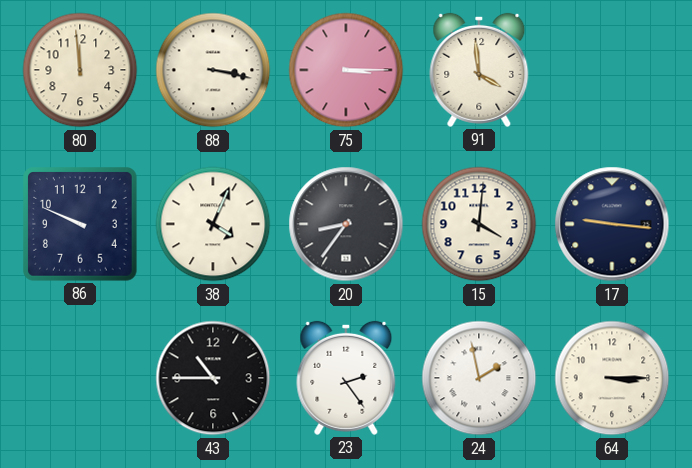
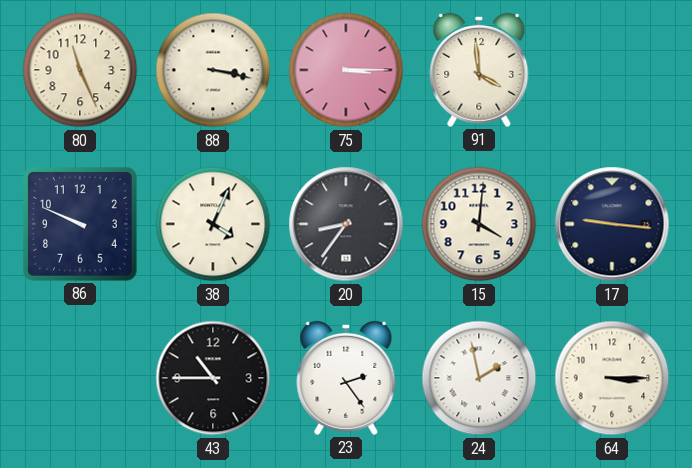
80: 11:59 -> 11:26
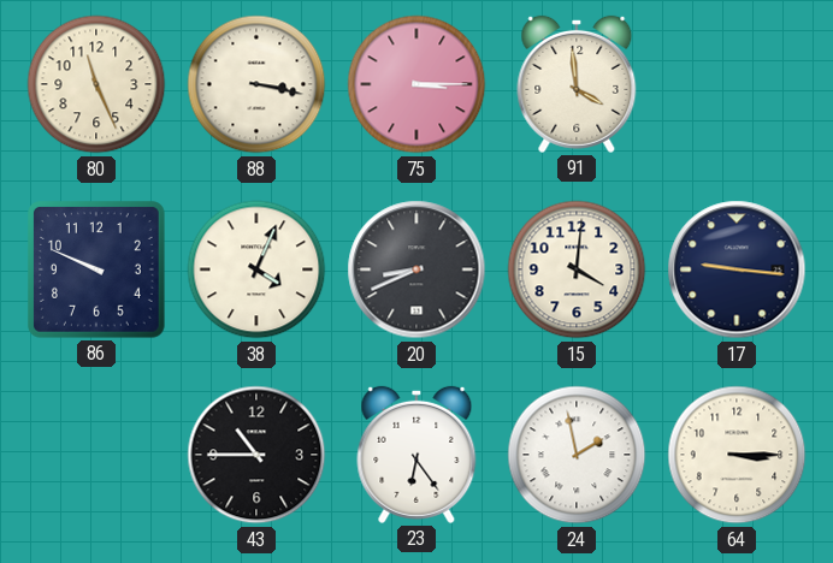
20: 8:36 -> 8:41
23: 2:24 -> 6:24
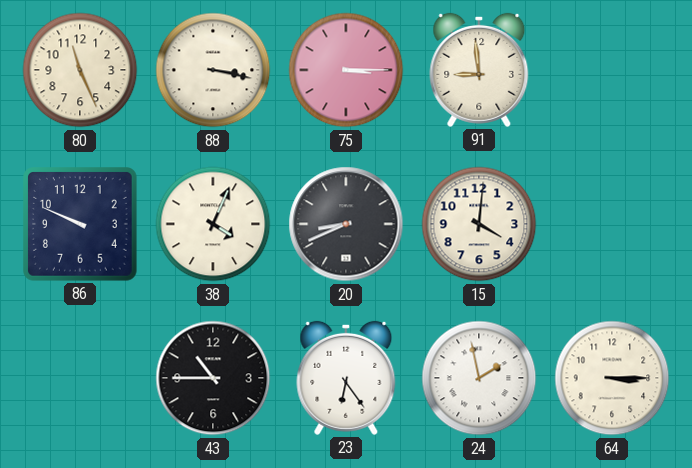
91: 3:59 -> 8:59
17: 9:16 -> none
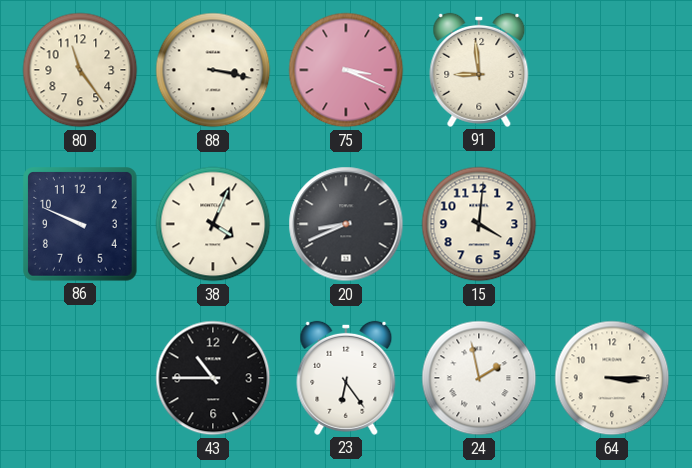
80: 11:26 -> 11:24
75: 3:15 -> 3:19
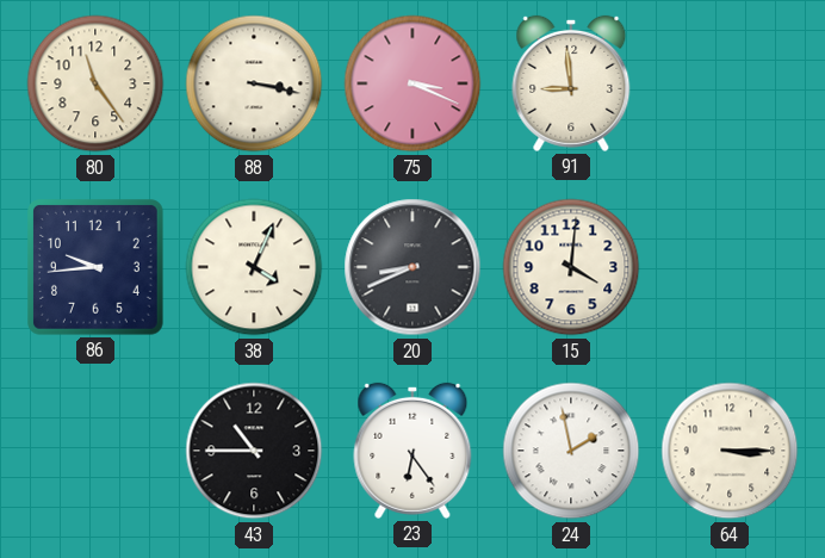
86: 9:49 -> 9:44
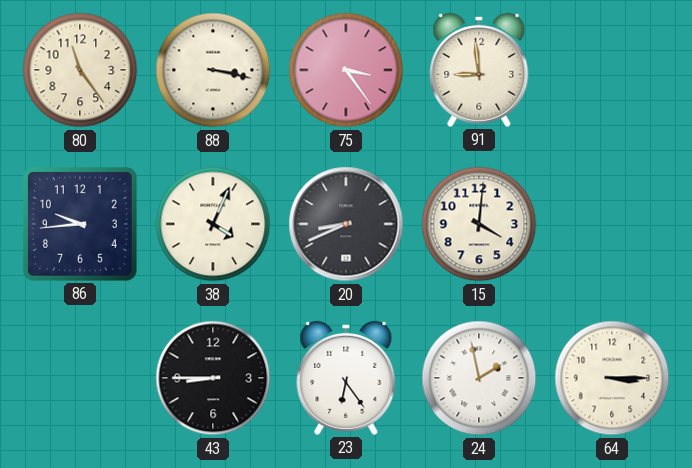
75: 3:19 -> 3:24
43: 10:45 -> 8:45
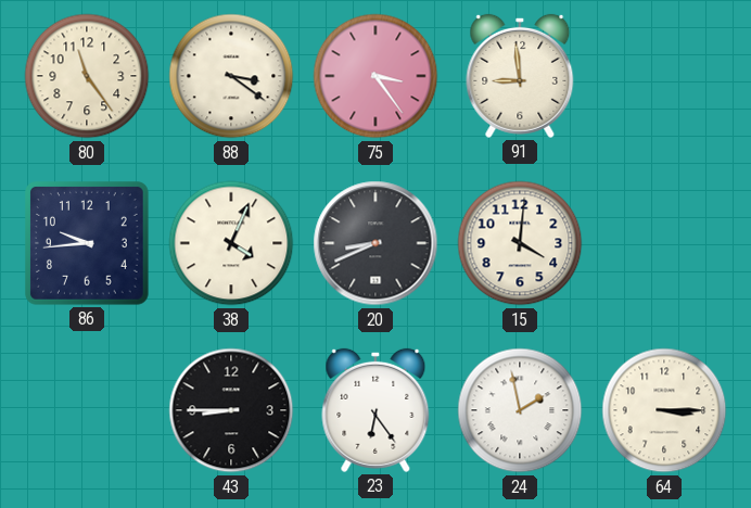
88: 3:17 -> 3:21
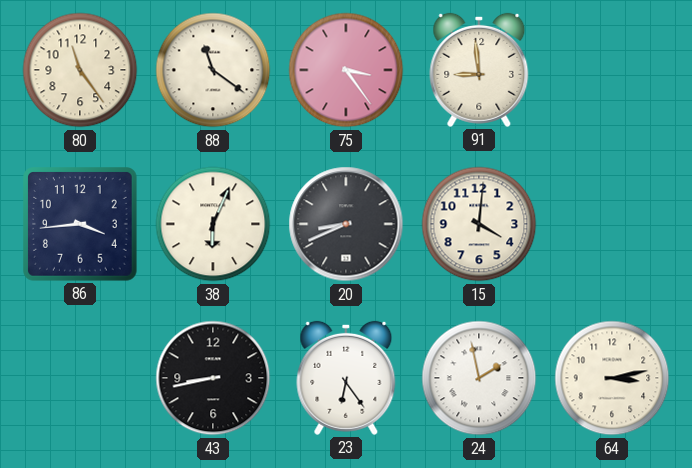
88: 3:21 -> 11:21
86: 9:44 -> 3:44
38: 4:04 -> 6:04
43: 8:45 -> 8:43
64: 3:15 -> 3:13
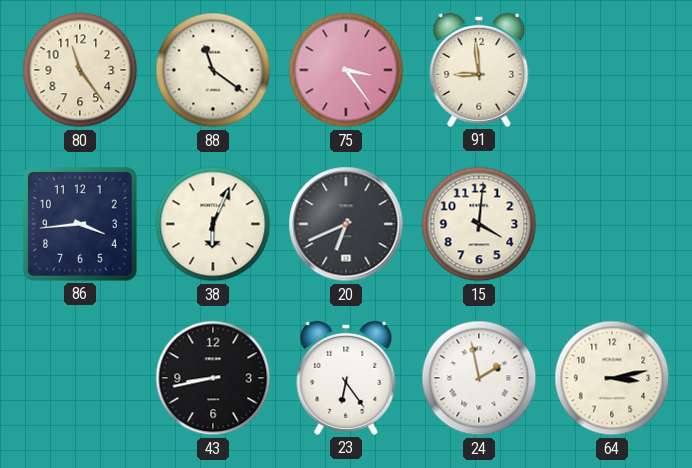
20: 8:41 -> 6:41
